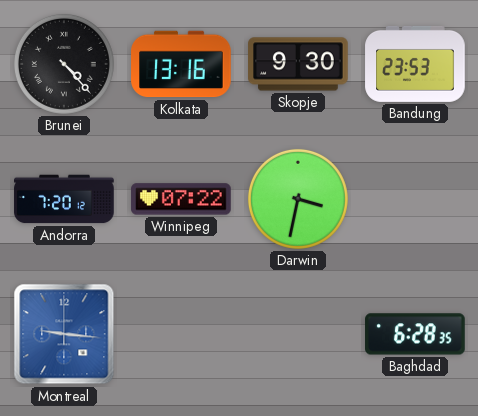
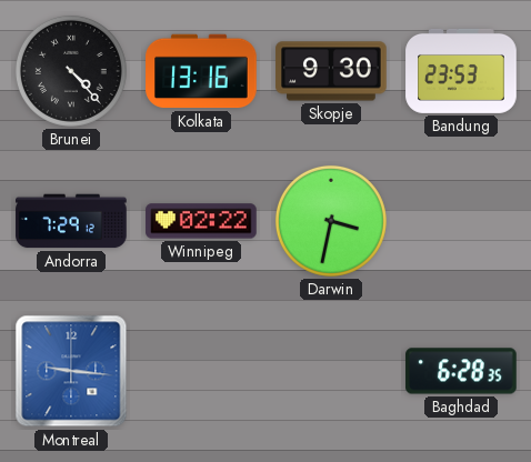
Andorra: 7:20 -> 7:29
Winnipeg: 07:22 -> 02:22
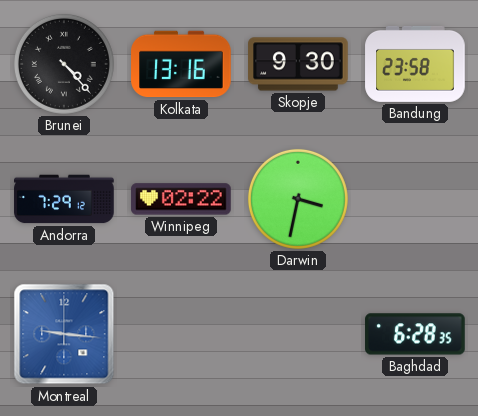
Bandung: 23:53 -> 23:58
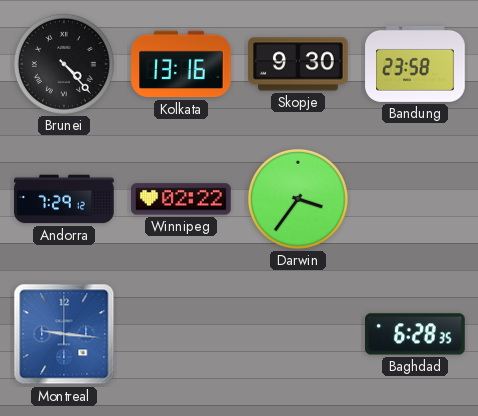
Darwin: 3:32 -> 3:36
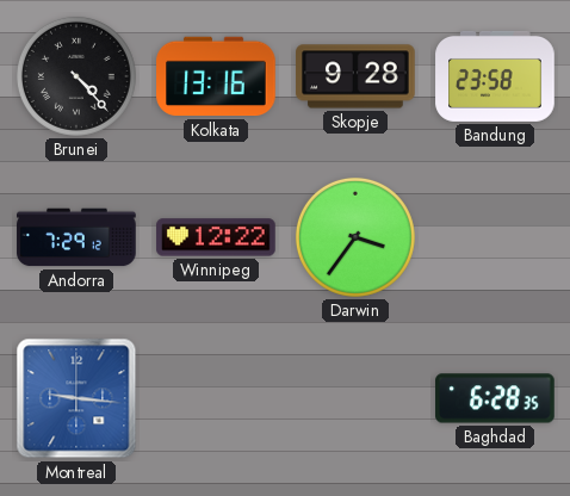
Skopje: 9:30 -> 9:28
Winnipeg: 02:22 -> 12:22
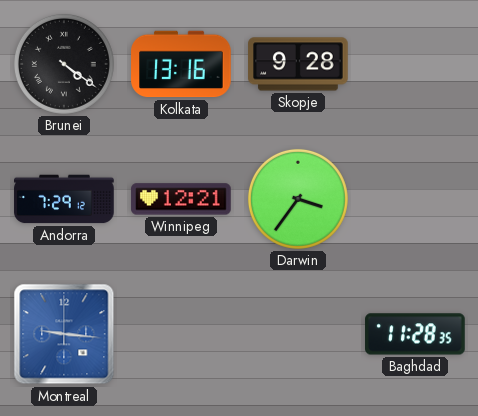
Brunei: 4:23 -> 4:21
Bandung: 23:58 -> none
Winnipeg: 12:22 -> 12:21
Baghdad: 6:28 -> 11:28
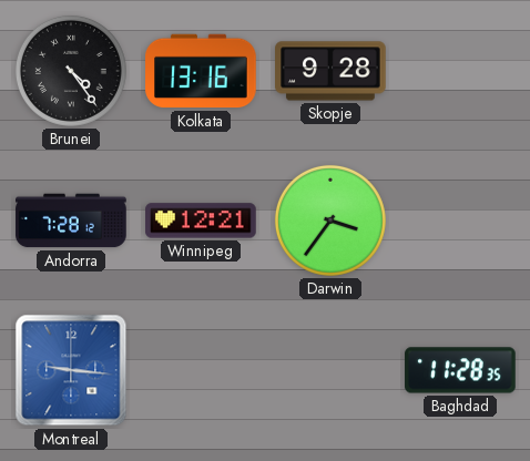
Brunei: 4:21 -> 4:24
Andorra: 7:29 -> 7:28
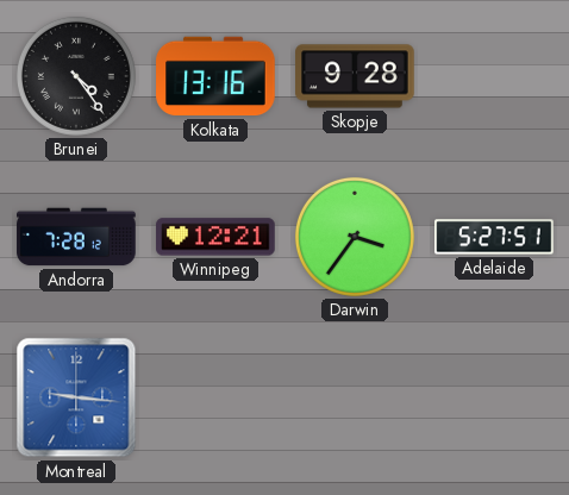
Adelaide: none -> 5:27
Baghdad: 11:28 -> none
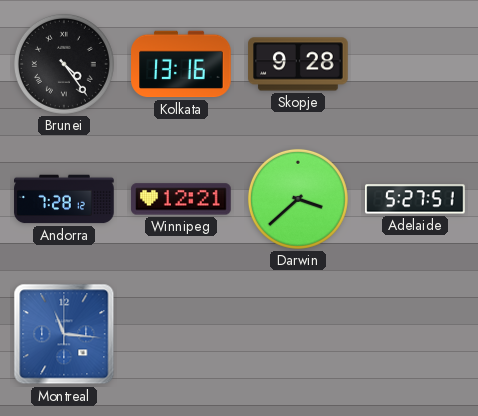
Darwin: 3:36 -> 3:38
Montreal: 9:16 -> 11:16
